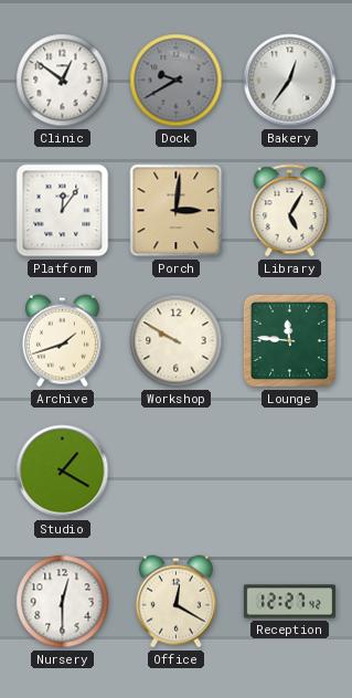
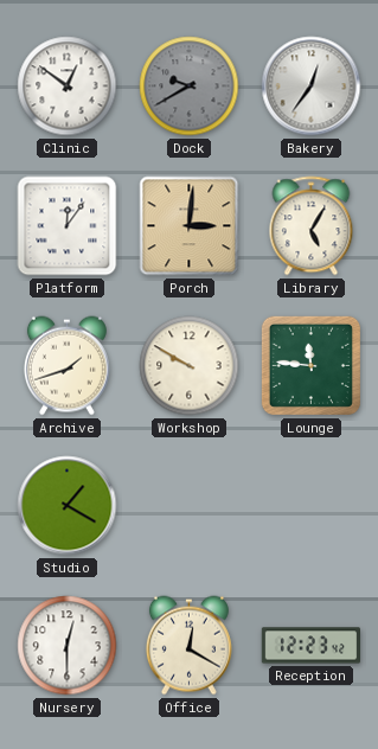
Reception: 12:27 -> 12:23
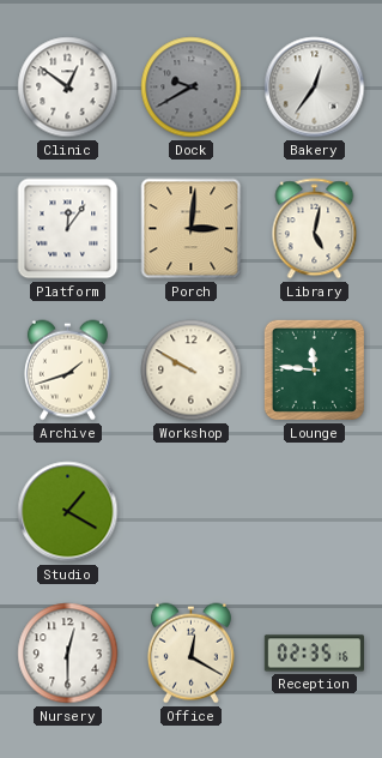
Library: 5:05 -> 5:02
Reception: 12:23 -> 02:35
